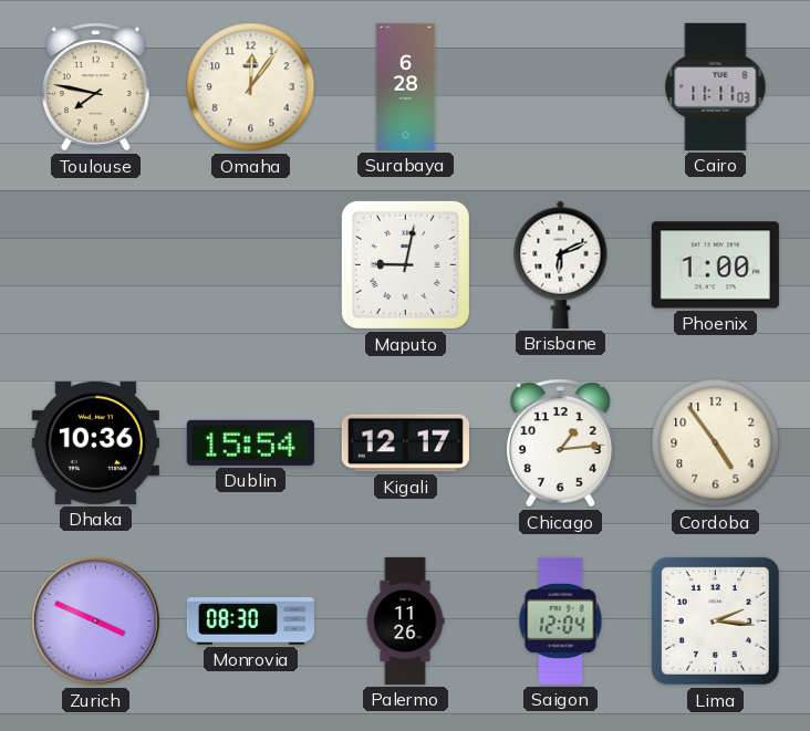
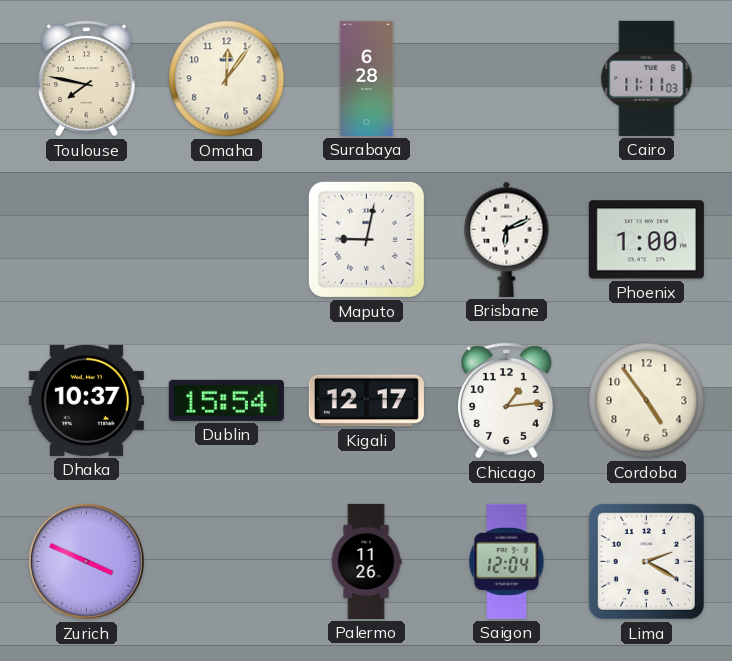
Dhaka: 10:36 -> 10:37
Monrovia: 08:30 -> none
Lima: 2:16 -> 2:20
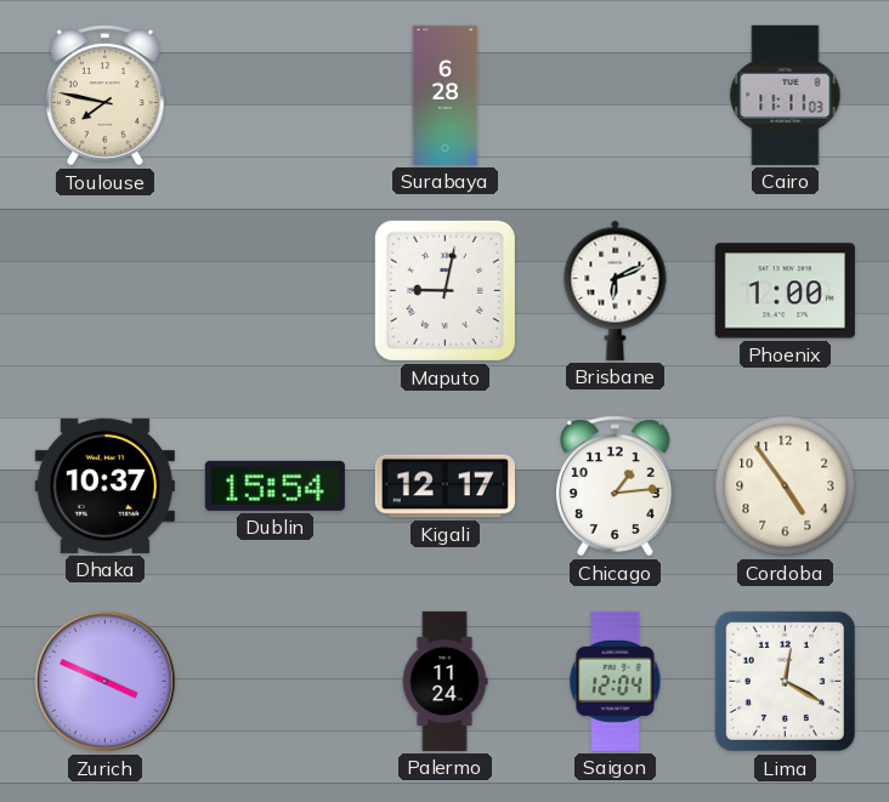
Omaha: 12:06 -> none
Palermo: 11:26 -> 11:24
Lima: 2:20 -> 12:20
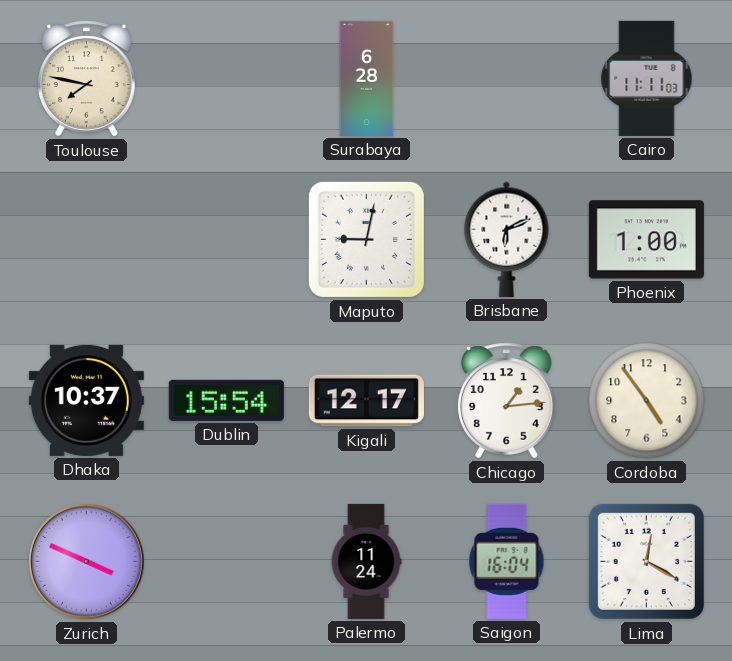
Saigon: 12:04 -> 16:04
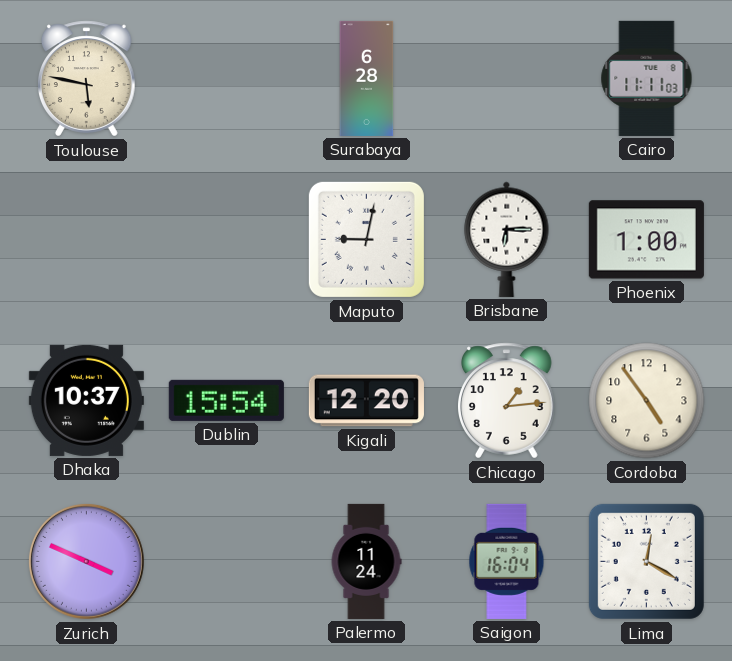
Toulouse: 7:47 -> 5:47
Brisbane: 6:11 -> 6:15
Kigali: 12:17 -> 12:20
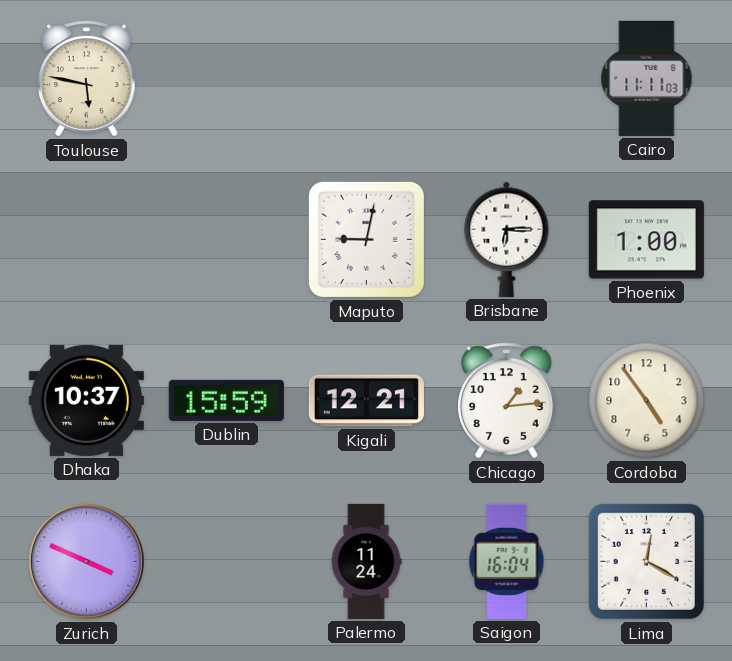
Surabaya: 6:28 -> none
Dublin: 15:54 -> 15:59
Kigali: 12:20 -> 12:21
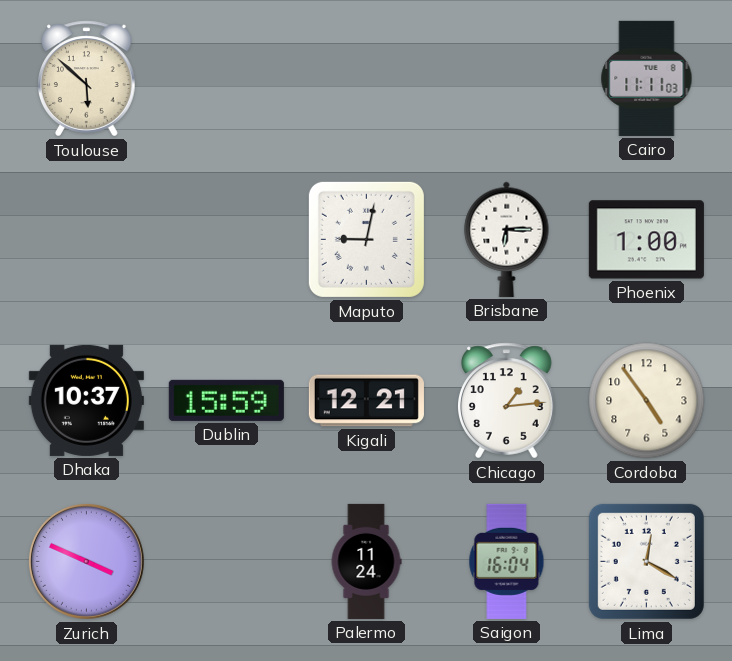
Toulouse: 5:47 -> 5:52
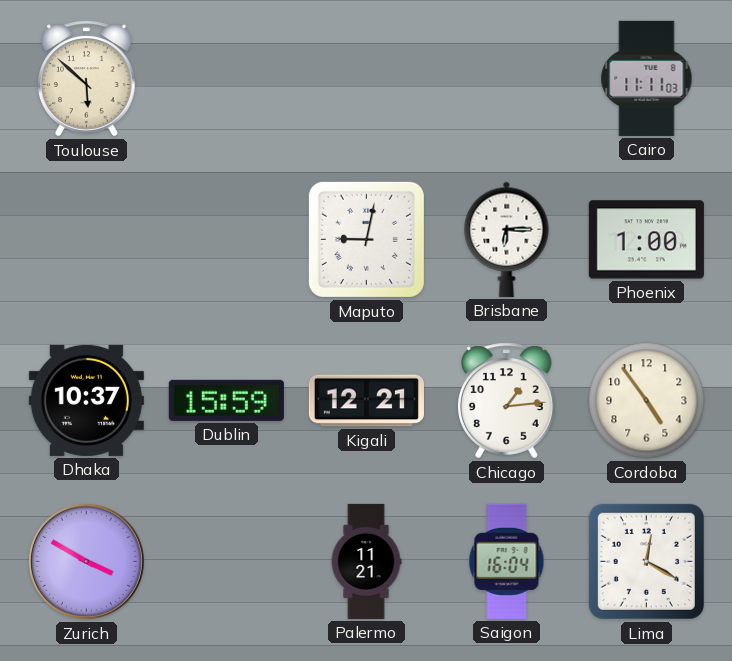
Zurich: 3:49 -> 3:50
Palermo: 11:24 -> 11:21
